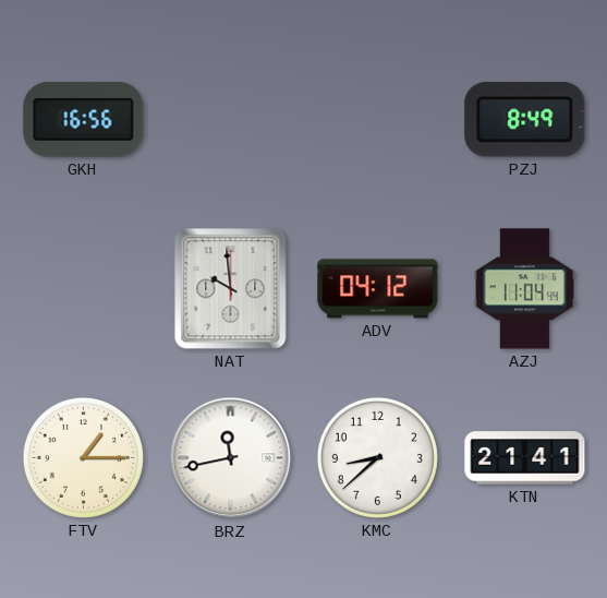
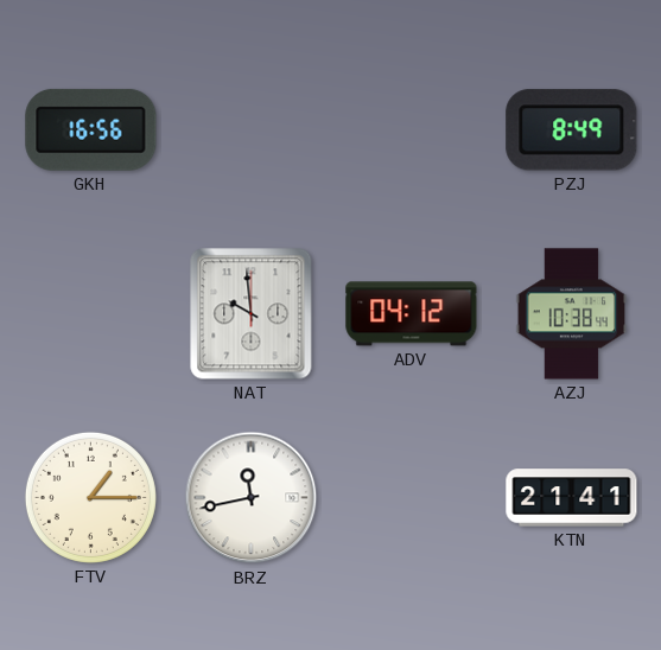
AZJ: 11:04 -> 10:38
KMC: 8:38 -> none
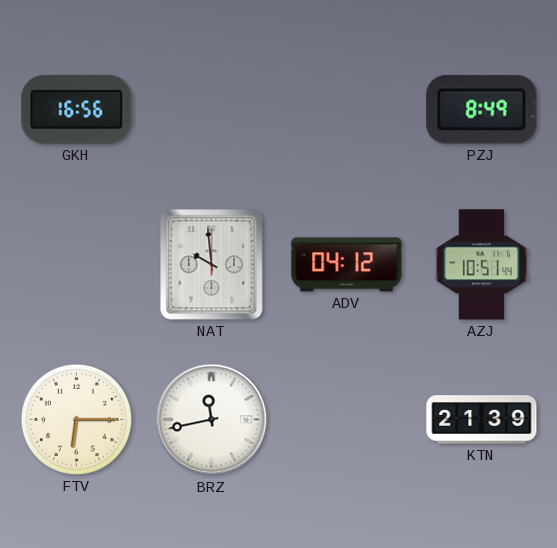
AZJ: 10:38 -> 10:51
FTV: 1:15 -> 6:15
KTN: 21:41 -> 21:39
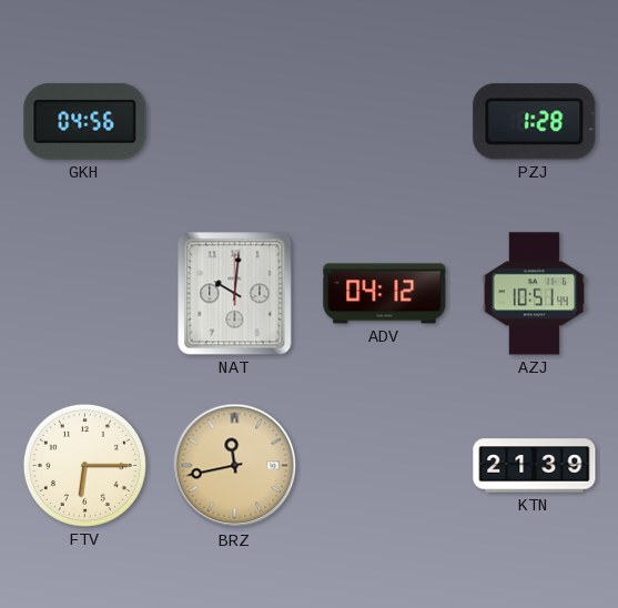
GKH: 16:56 -> 04:56
PZJ: 8:49 -> 1:28
NAT: 9:59 -> 10:01
BRZ dial: white -> champagne
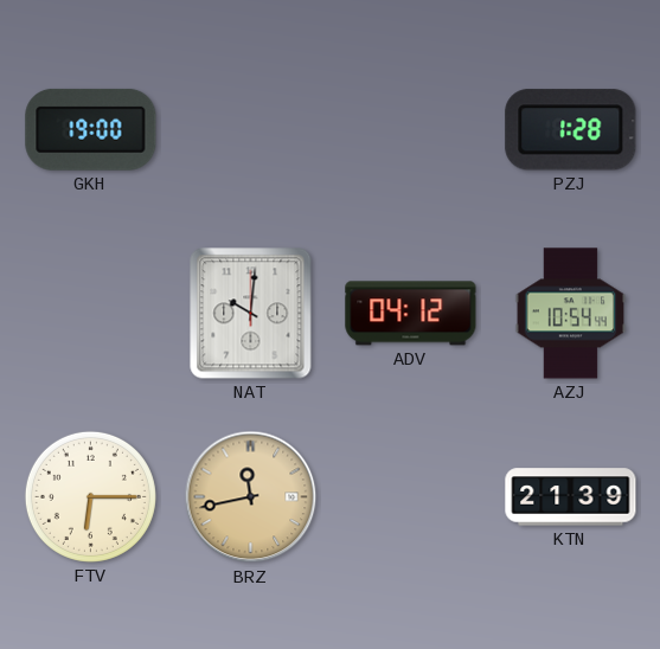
GKH: 04:56 -> 19:00
AZJ: 10:51 -> 10:54
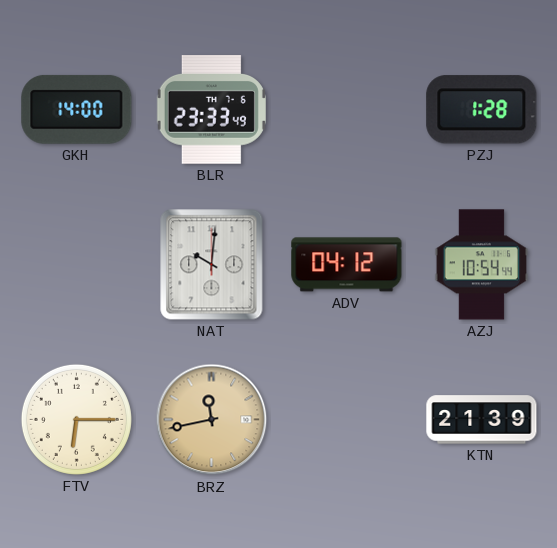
GKH: 19:00 -> 14:00
BLR: none -> 23:33
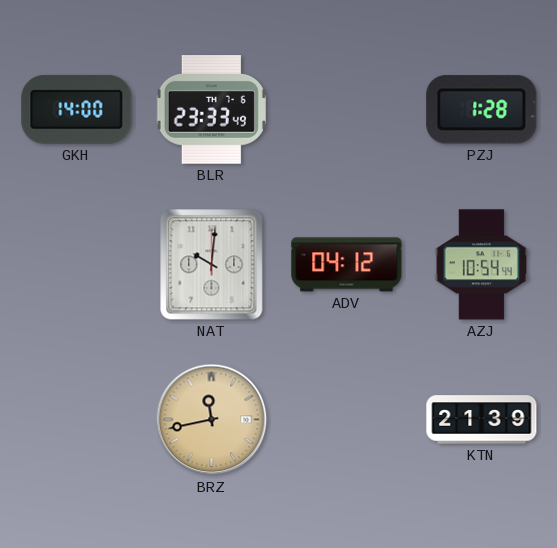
FTV: 6:15 -> none
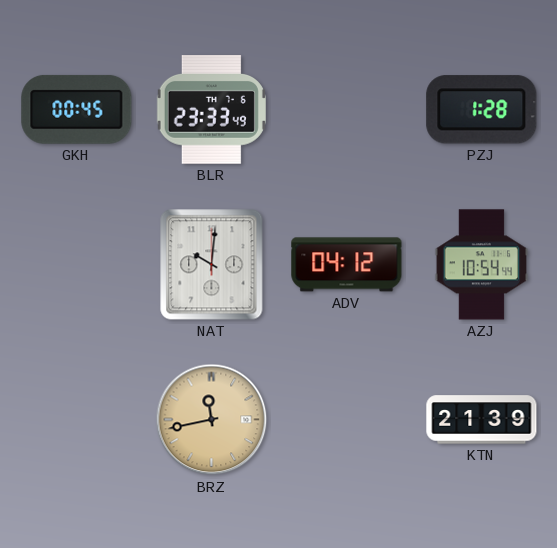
GKH: 14:00 -> 00:45
